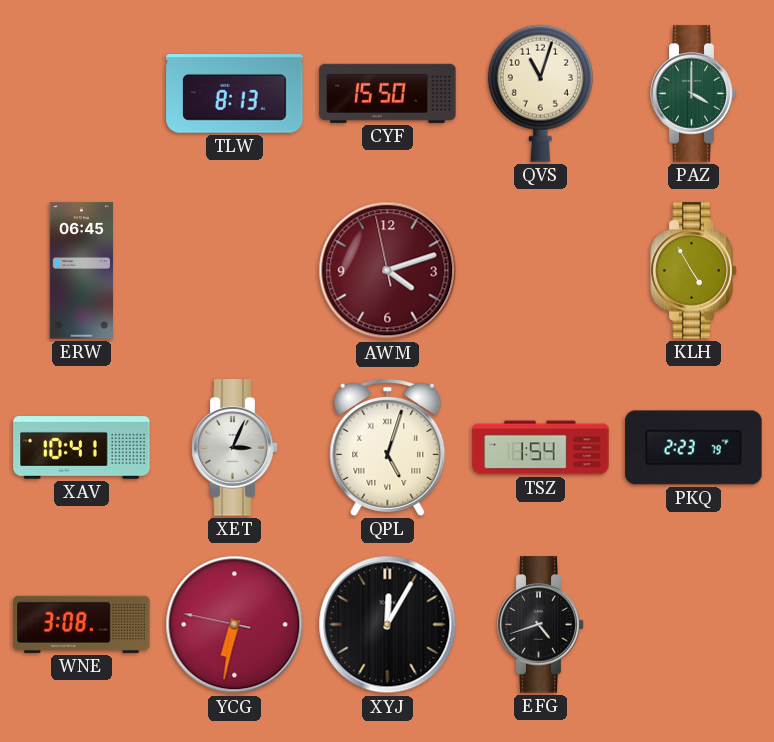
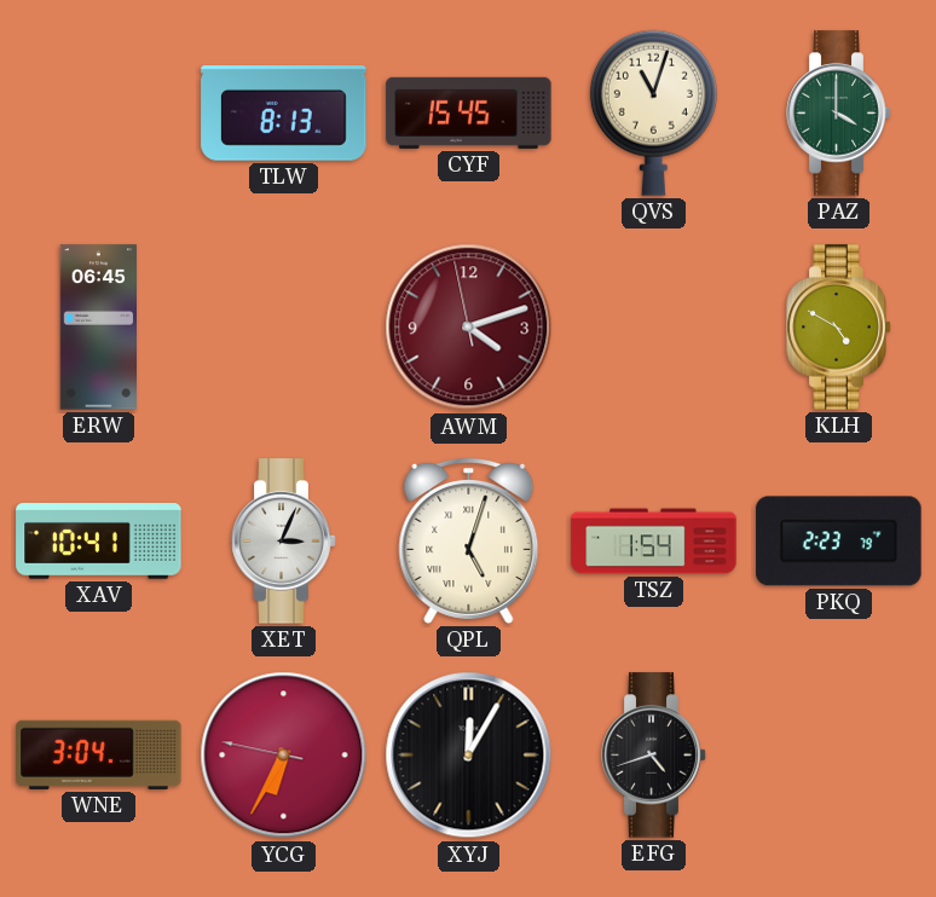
CYF: 15:50 -> 15:45
KLH: 4:55 -> 4:50
WNE: 3:08 -> 3:04
YCG: 6:31 -> 6:34
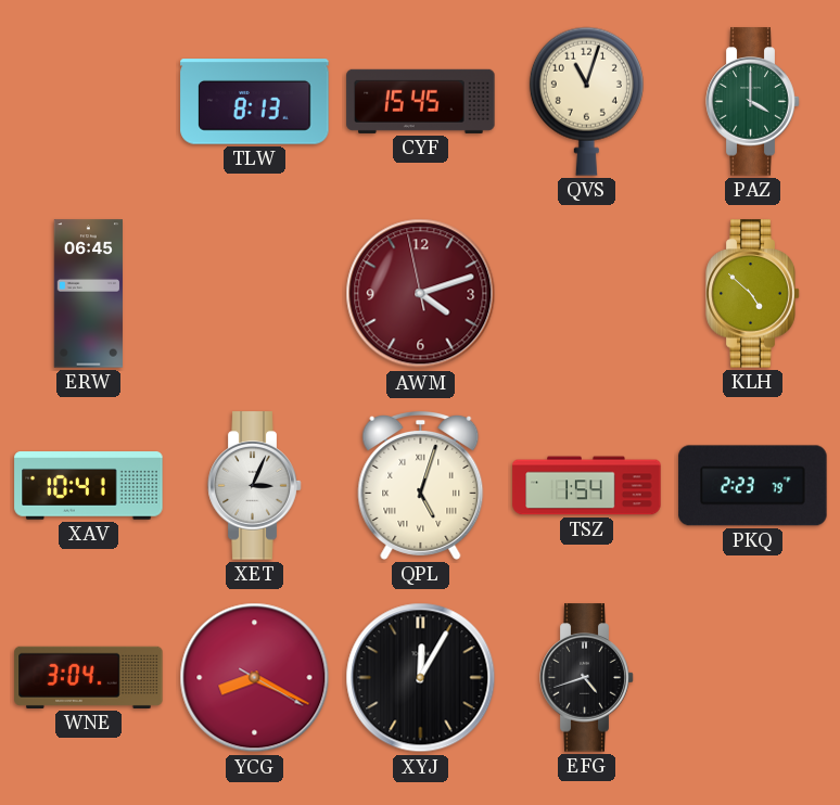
KLH: 4:50 -> 4:52
YCG: 6:34 -> 8:19
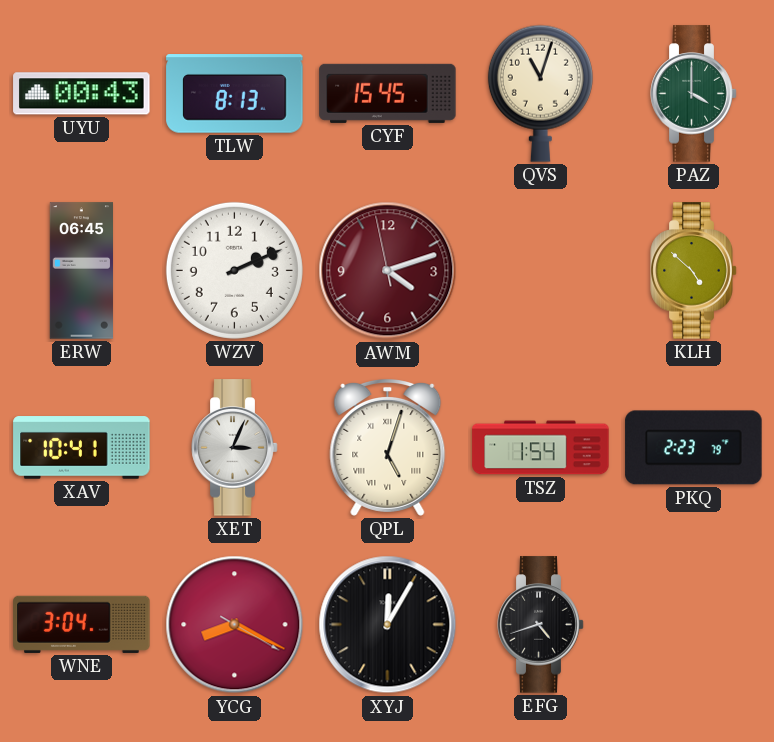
UYU: none -> 00:43
WZV: none -> 2:11
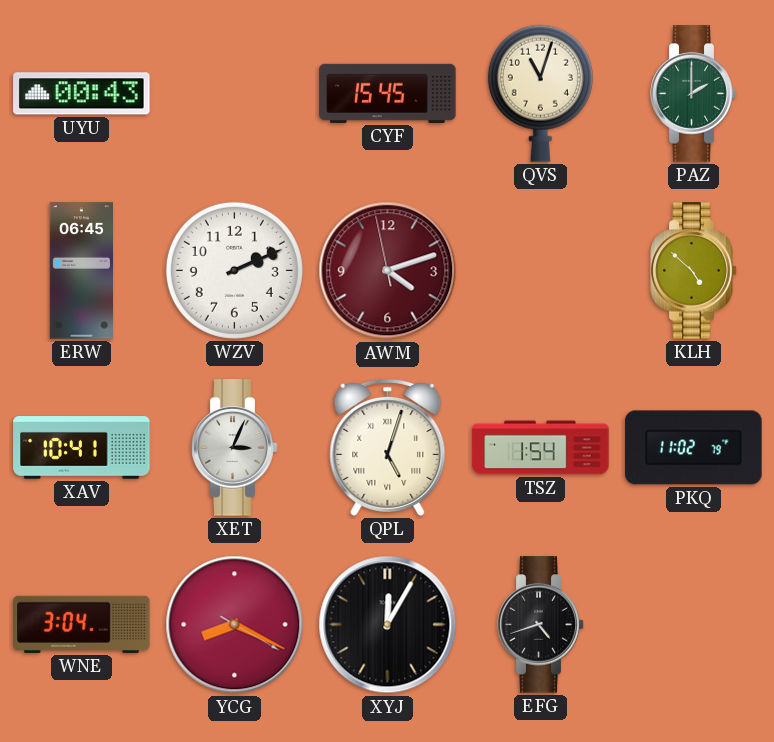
TLW: 8:13 -> none
PAZ: 4:00 -> 2:00
PKQ: 2:23 -> 11:02
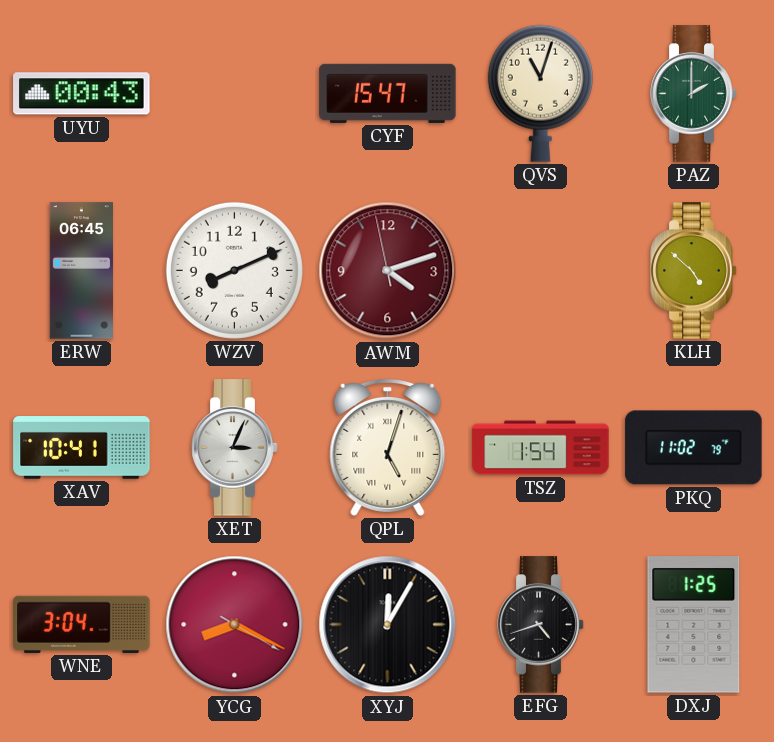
CYF: 15:45 -> 15:47
WZV: 2:11 -> 8:11
DXJ: none -> 1:25
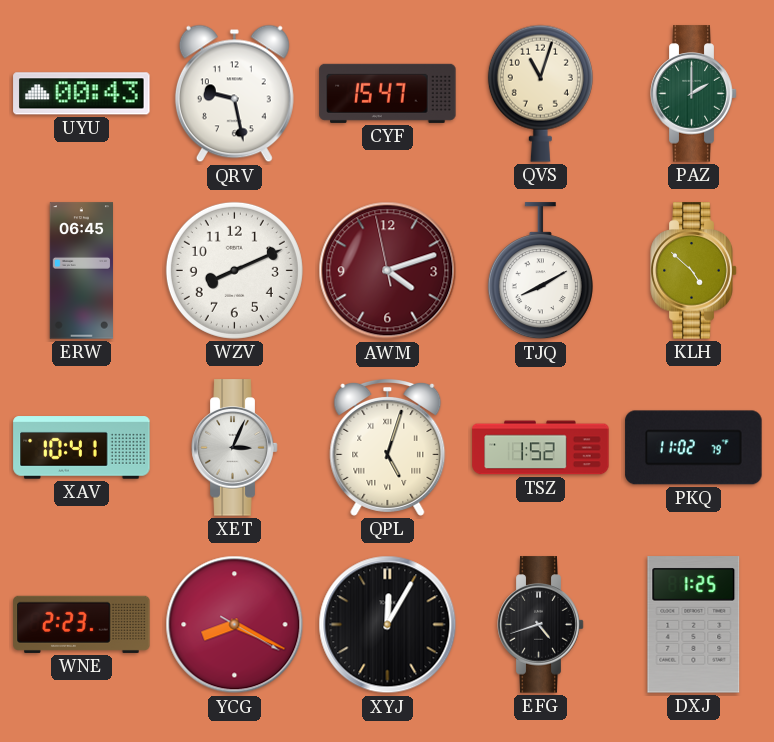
QRV: none -> 9:28
TJQ: none -> 8:10
TSZ: 1:54 -> 1:52
WNE: 3:04 -> 2:23
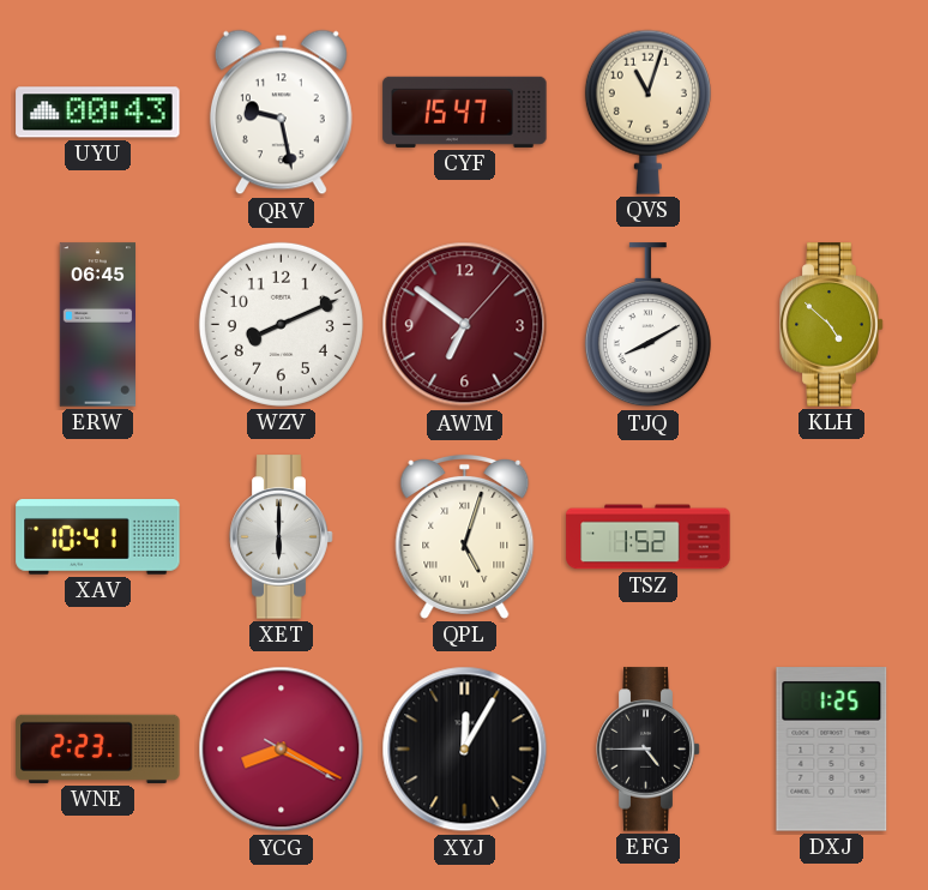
PAZ: 2:00 -> none
AWM: 4:11 -> 6:51
XET: 3:04 -> 6:00
PKQ: 11:02 -> none
EFG: 4:42 -> 4:45
